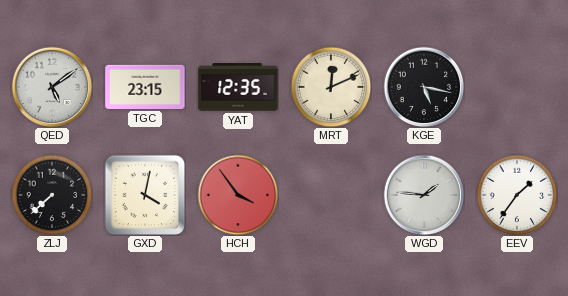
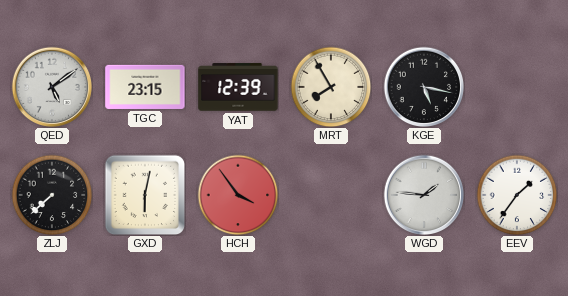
YAT: 12:35 -> 12:39
MRT: 12:11 -> 7:55
GXD: 4:02 -> 6:02
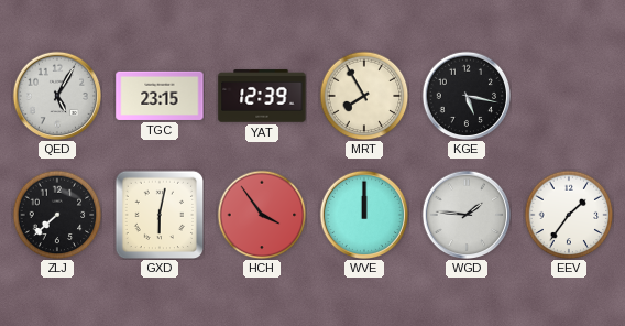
QED: 5:09 -> 5:05
WVE: none -> 12:00
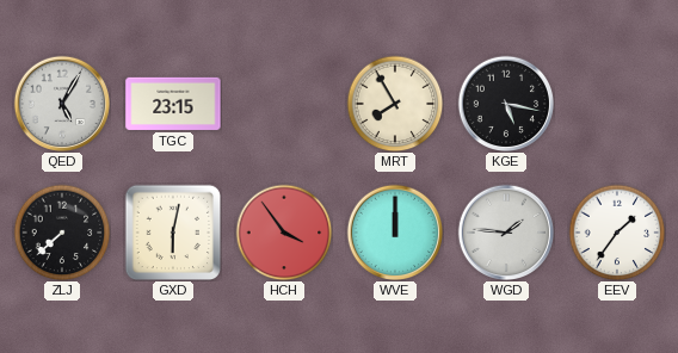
YAT: 12:39 -> none
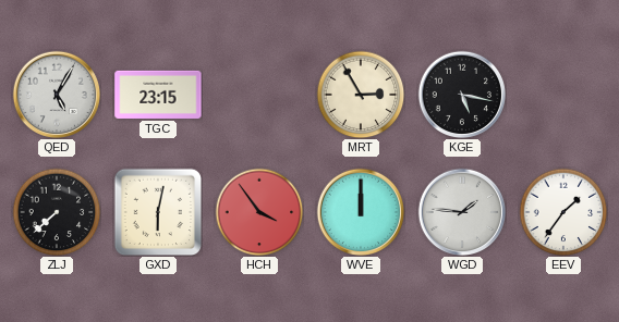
MRT: 7:55 -> 2:55
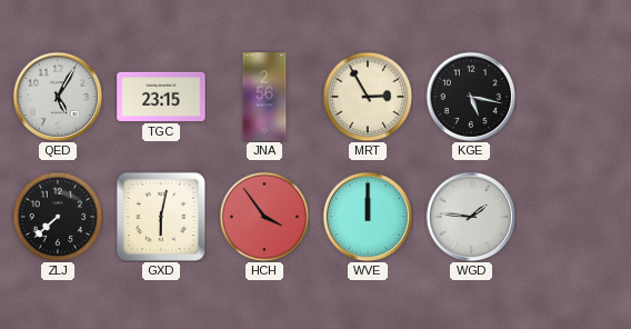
JNA: none -> 2:56
EEV: 1:36 -> none
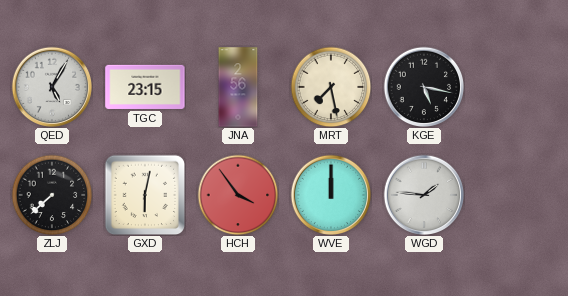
MRT: 2:55 -> 7:28
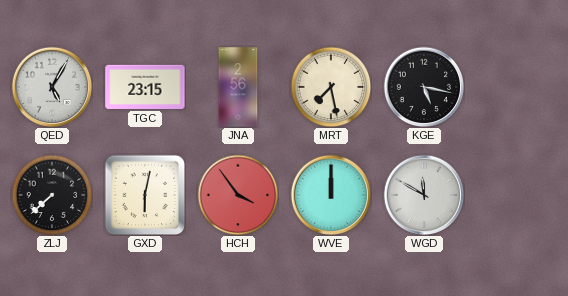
WGD: 1:46 -> 11:50
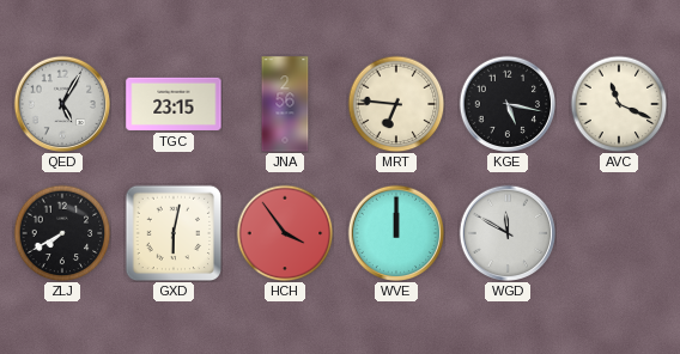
MRT: 7:28 -> 6:46
AVC: none -> 11:19
ZLJ: 7:38 -> 7:40
